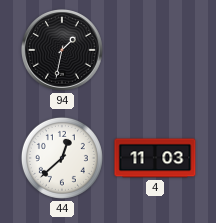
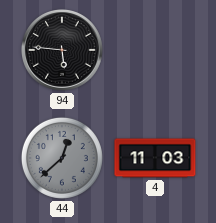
94: 1:32 -> 5:46
44 dial: white -> grey
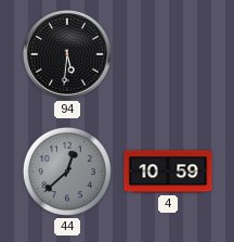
94: 5:46 -> 5:31
4: 11:03 -> 10:59
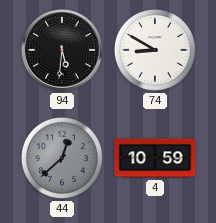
74: none -> 8:50
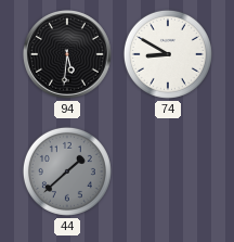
44: 12:38 -> 1:38
4: 10:59 -> none
